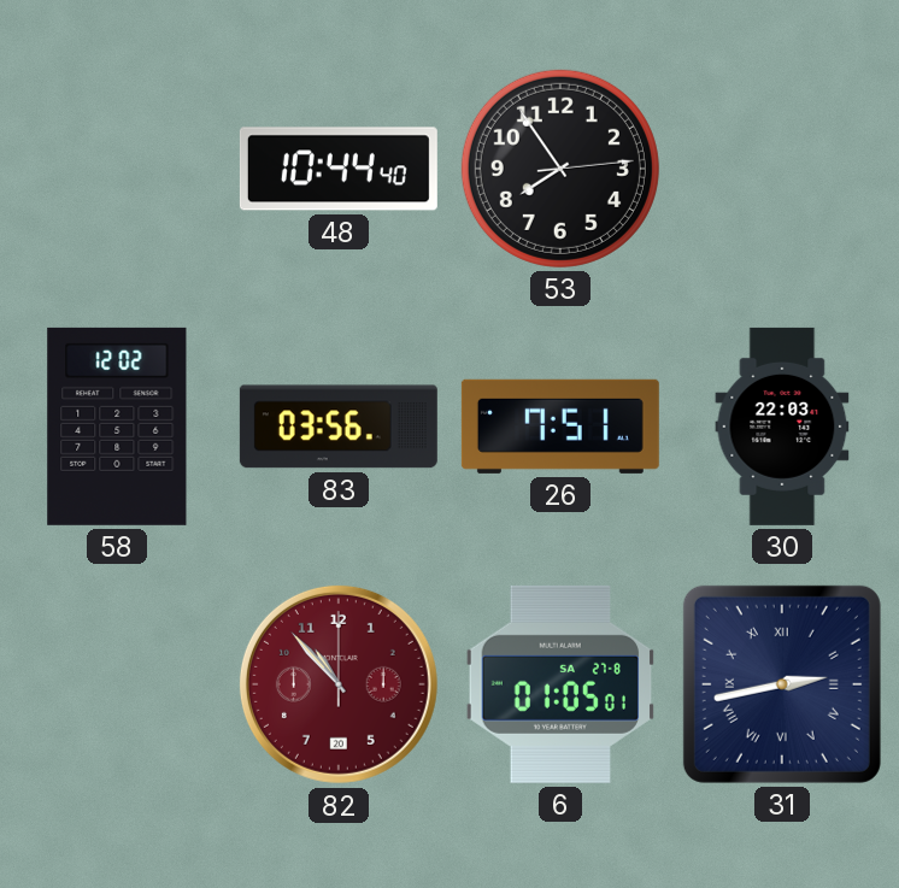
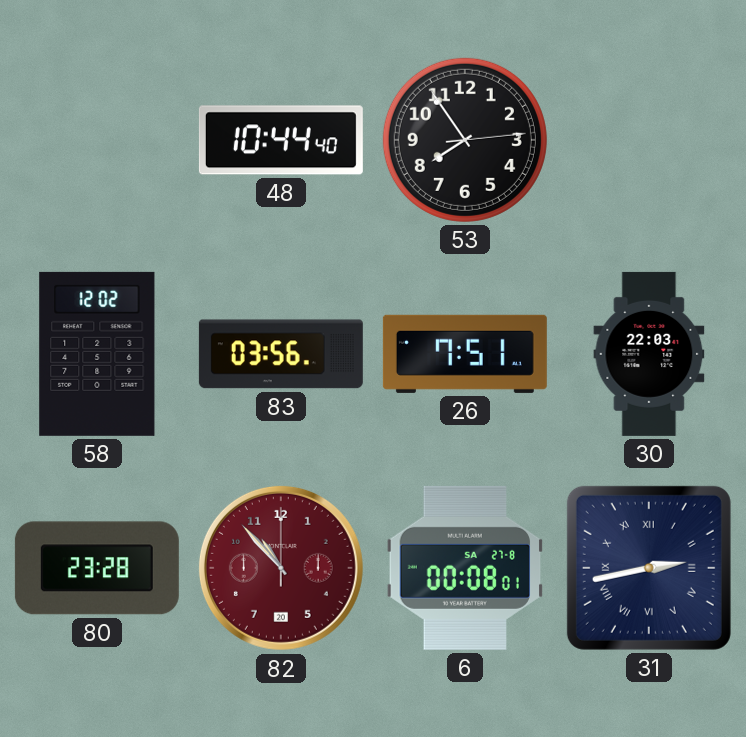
80: none -> 23:28
6: 01:05 -> 00:08
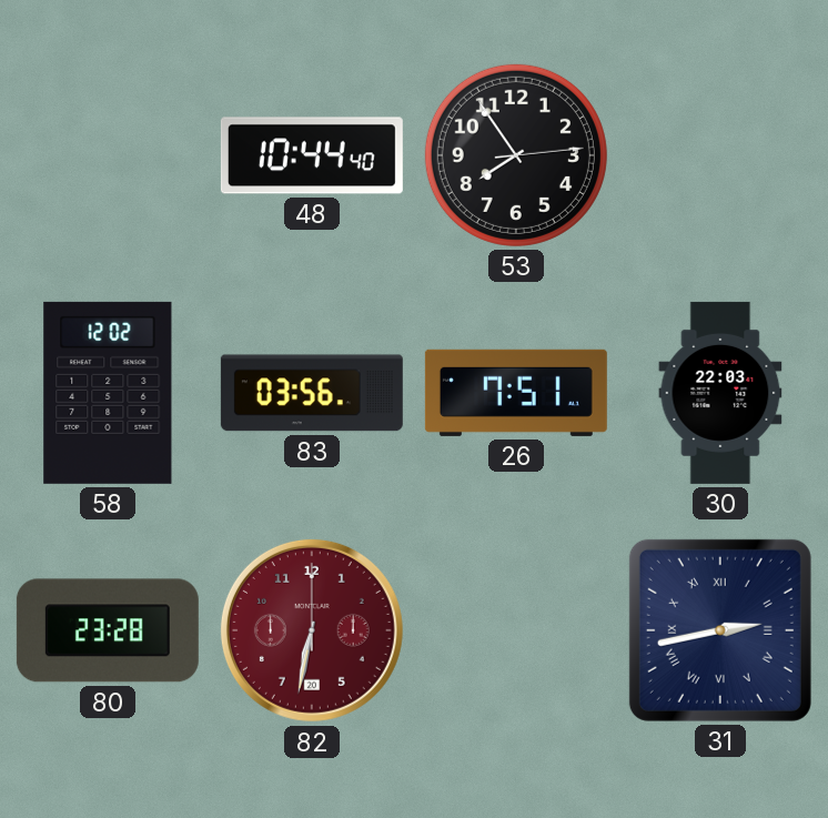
82: 10:53 -> 6:32
6: 00:08 -> none
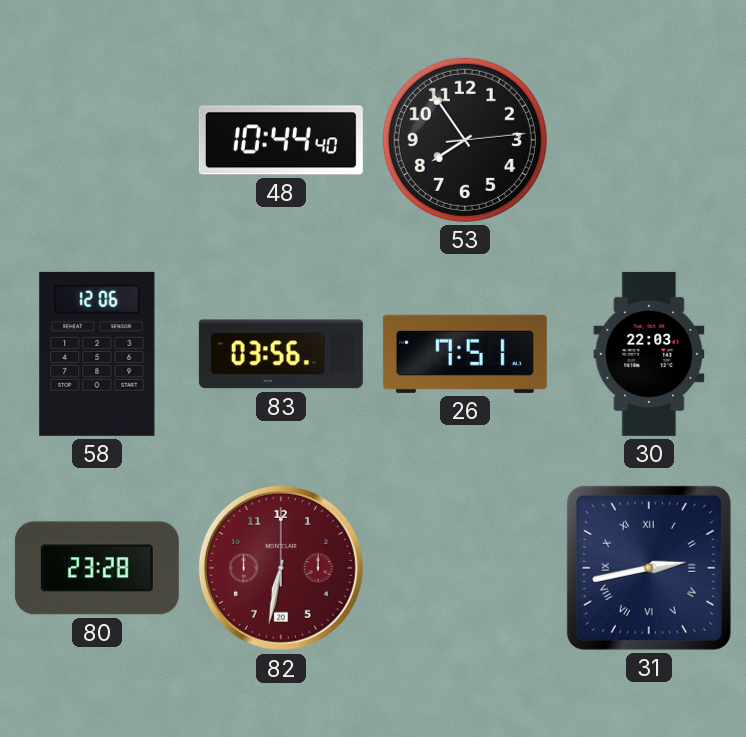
58: 12:02 -> 12:06
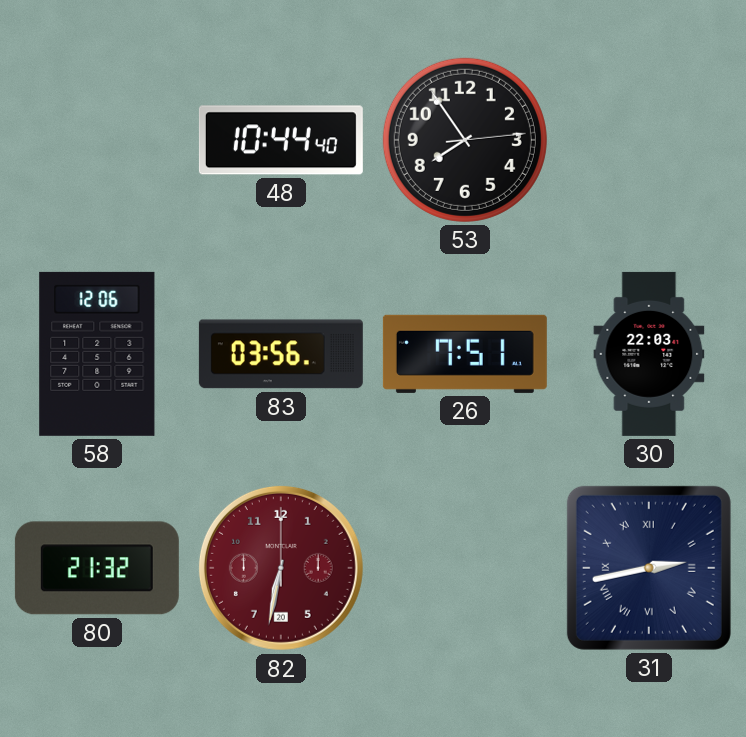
80: 23:28 -> 21:32
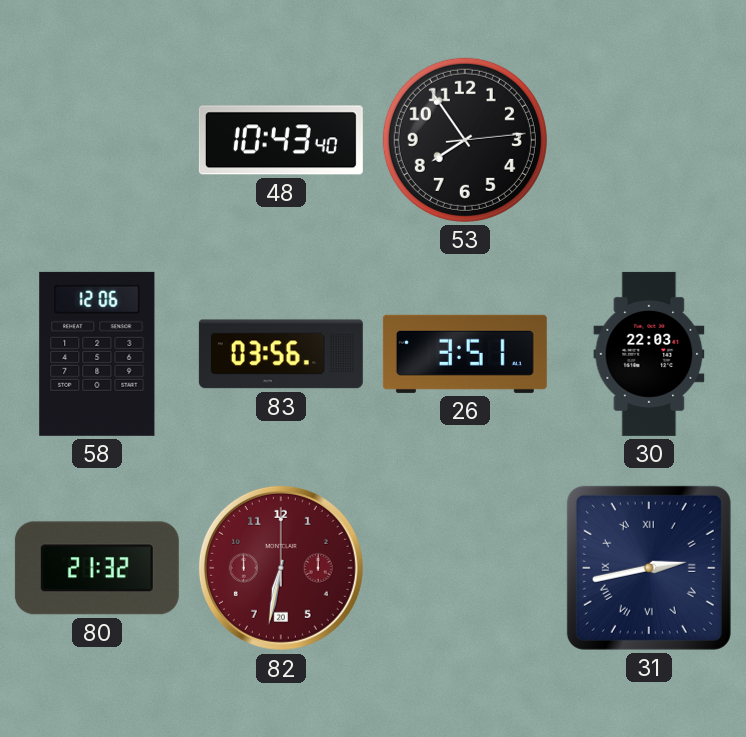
48: 10:44 -> 10:43
26: 7:51 -> 3:51
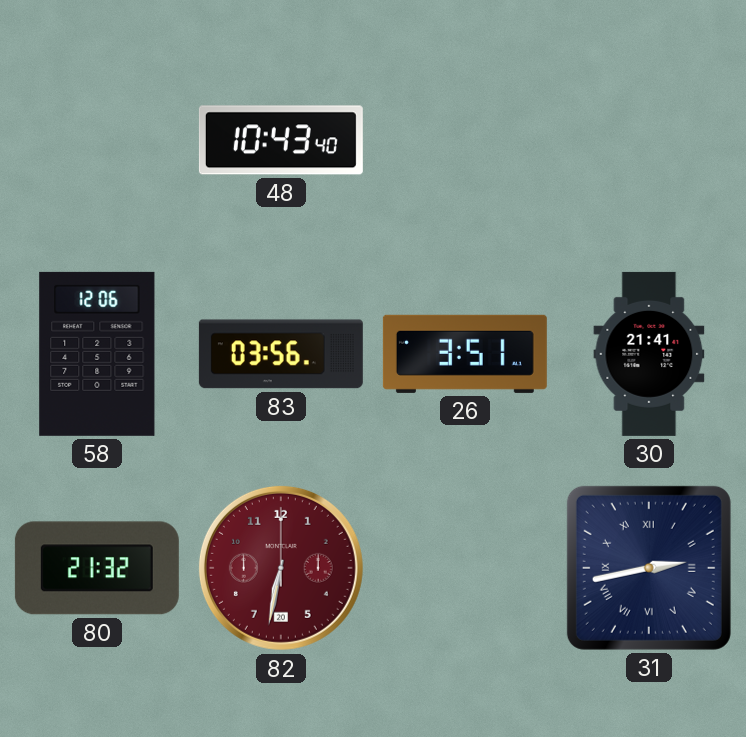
53: 7:54 -> none
30: 22:03 -> 21:41
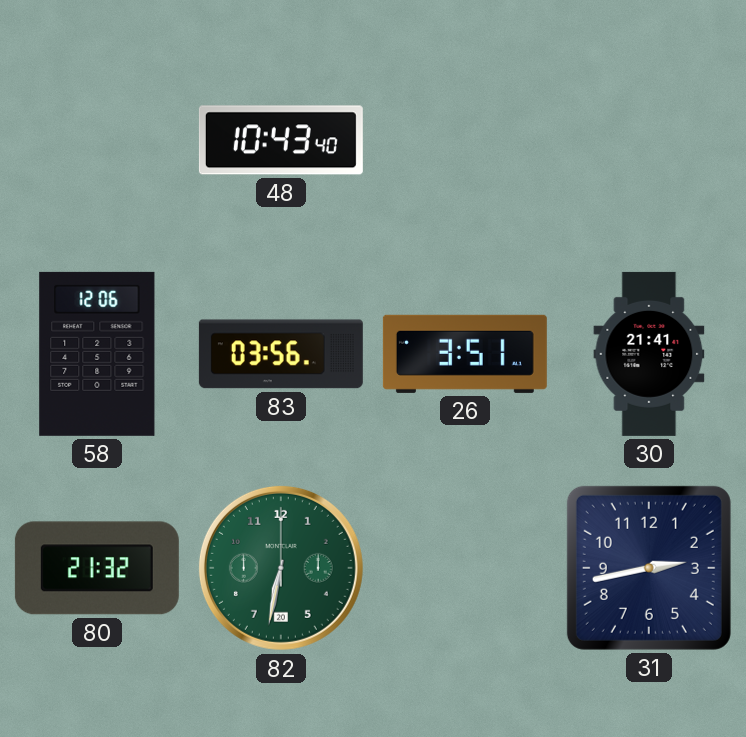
82 dial: burgundy -> green
31 numerals: Roman -> Arabic
